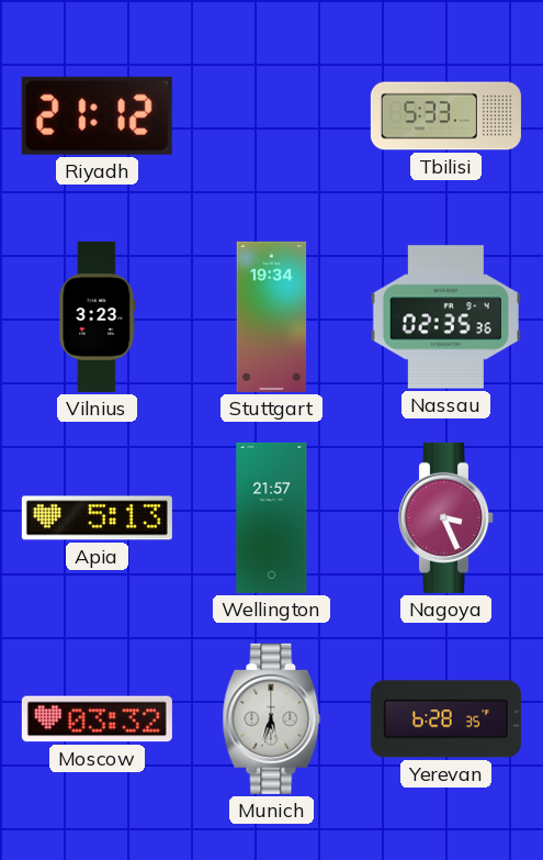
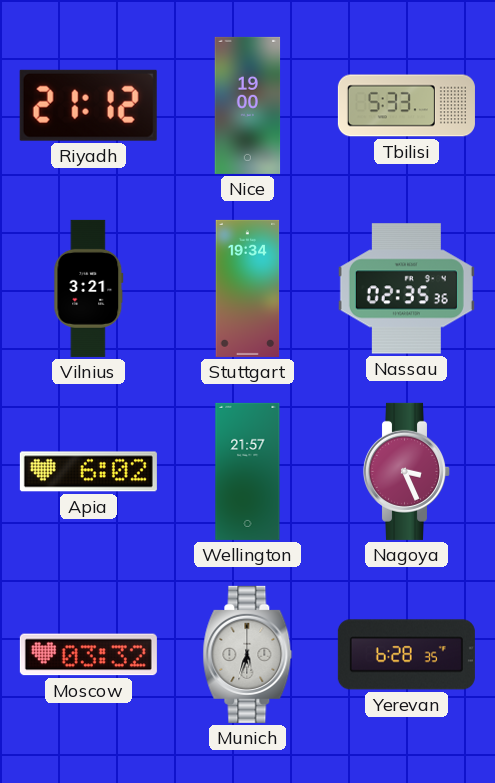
Nice: none -> 19:00
Vilnius: 3:23 -> 3:21
Apia: 5:13 -> 6:02
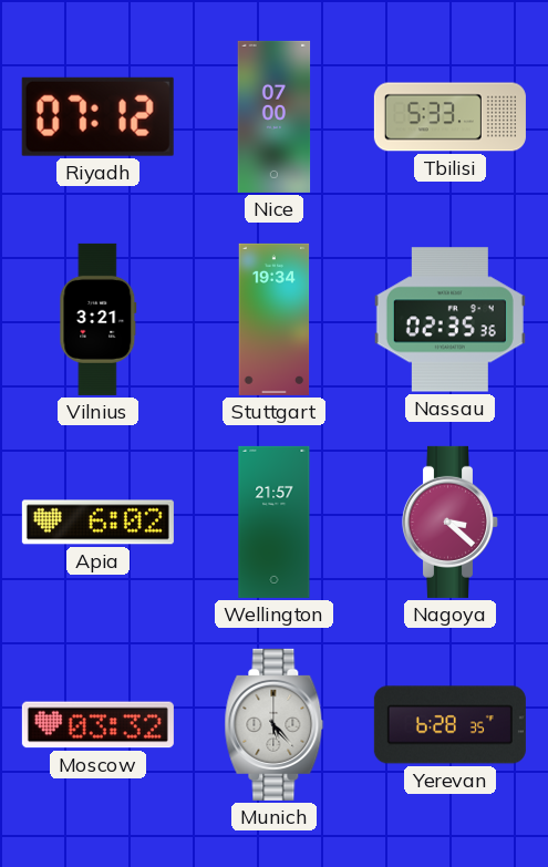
Riyadh: 21:12 -> 07:12
Nice: 19:00 -> 07:00
Nagoya: 3:26 -> 3:22
Munich: 5:33 -> 5:23
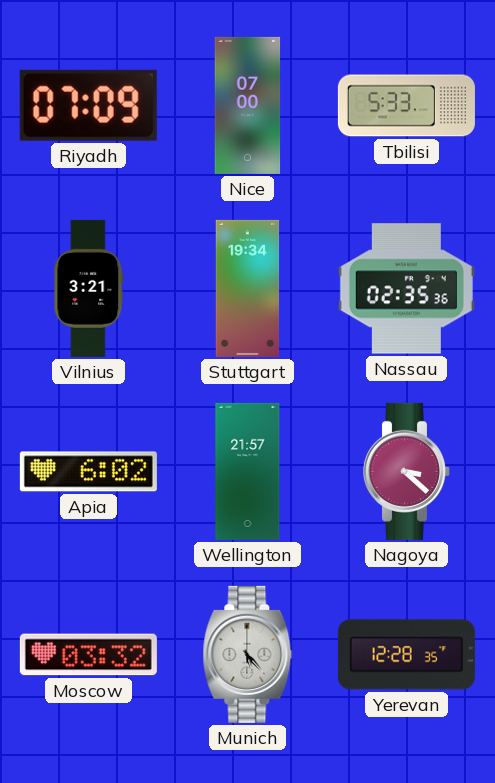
Riyadh: 07:12 -> 07:09
Yerevan: 6:28 -> 12:28
